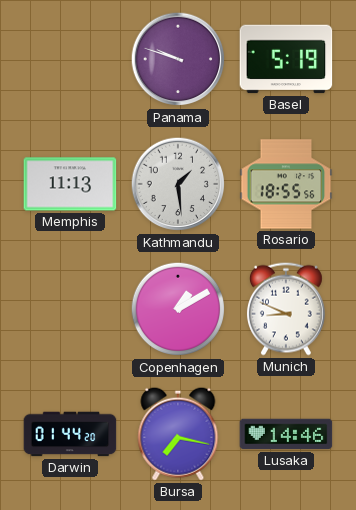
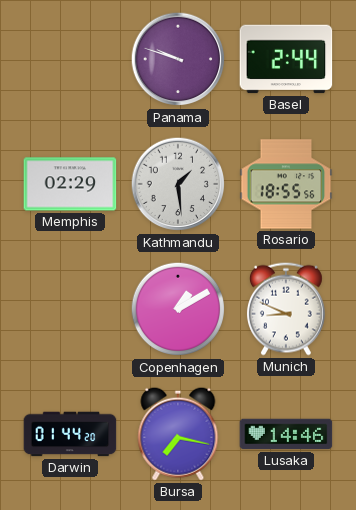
Basel: 5:19 -> 2:44
Memphis: 11:13 -> 02:29
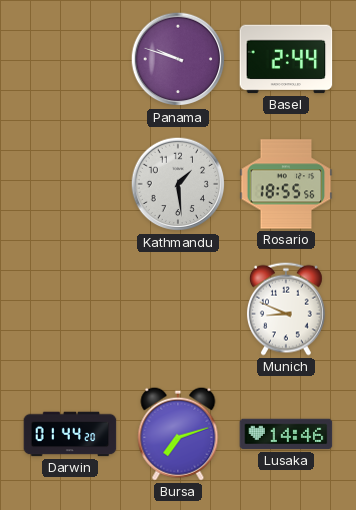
Memphis: 02:29 -> none
Copenhagen: 1:10 -> none
Bursa: 7:17 -> 7:12
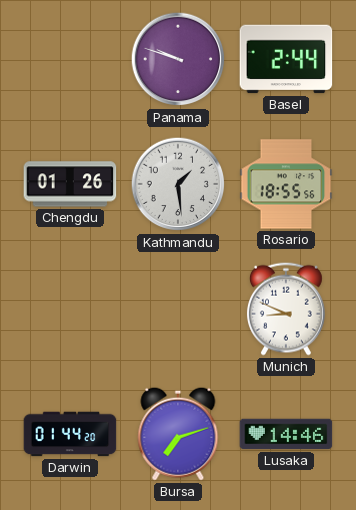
Chengdu: none -> 01:26
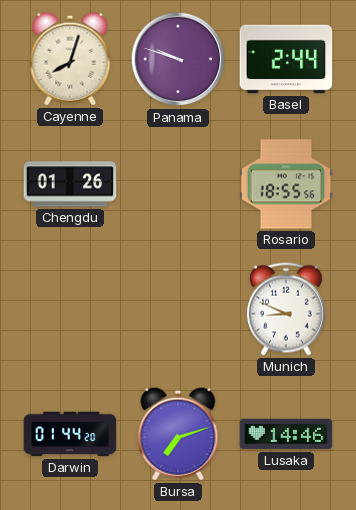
Cayenne: none -> 8:03
Kathmandu: 1:29 -> none
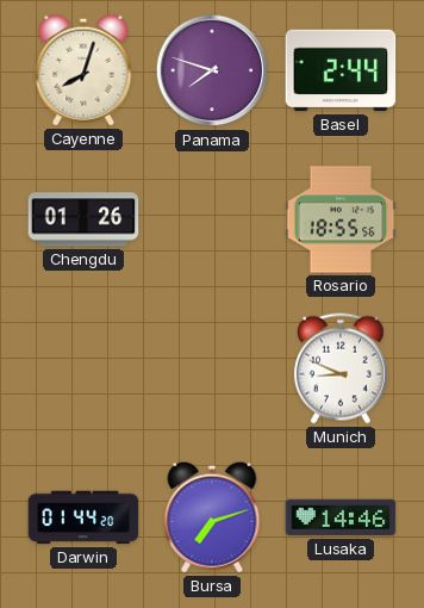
Panama: 9:48 -> 7:48
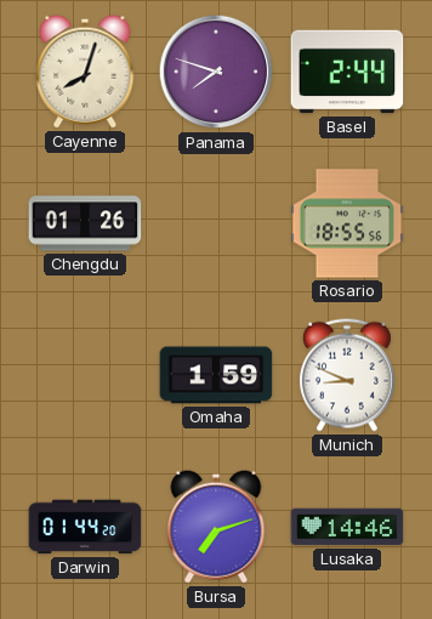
Omaha: none -> 1:59
